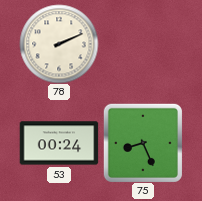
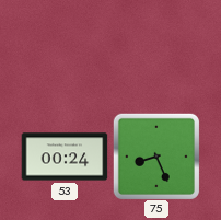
78: 2:11 -> none
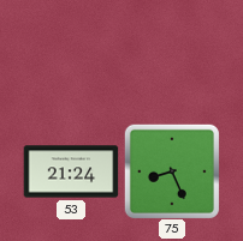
53: 00:24 -> 21:24
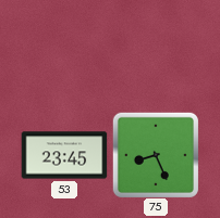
53: 21:24 -> 23:45
